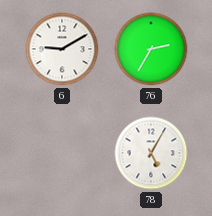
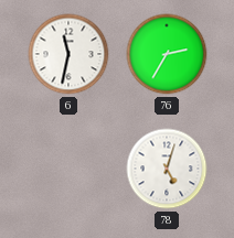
6: 9:10 -> 11:32
78: 5:05 -> 5:03
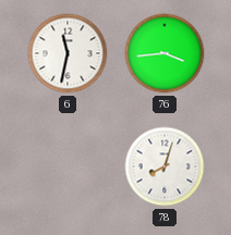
76: 2:35 -> 3:44
78: 5:03 -> 8:03
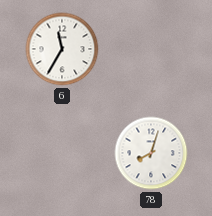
6: 11:32 -> 11:35
76: 3:44 -> none
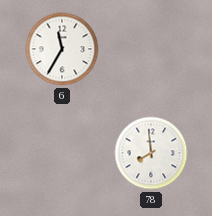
78: 8:03 -> 7:59
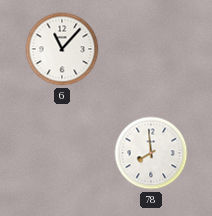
6: 11:35 -> 11:07
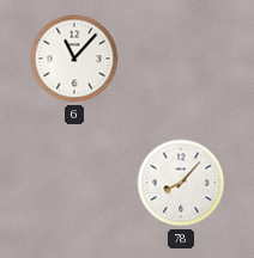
78: 7:59 -> 8:07
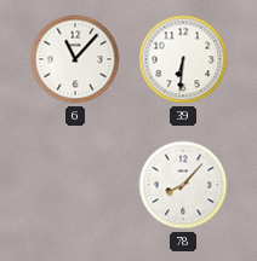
39: none -> 6:31
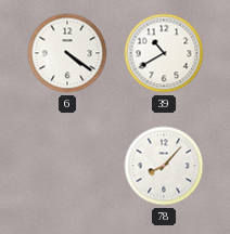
6: 11:07 -> 4:21
39: 6:31 -> 10:40
